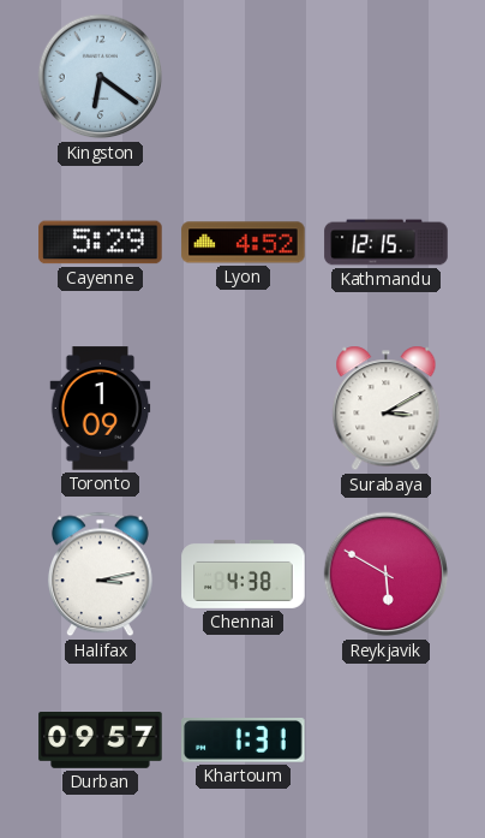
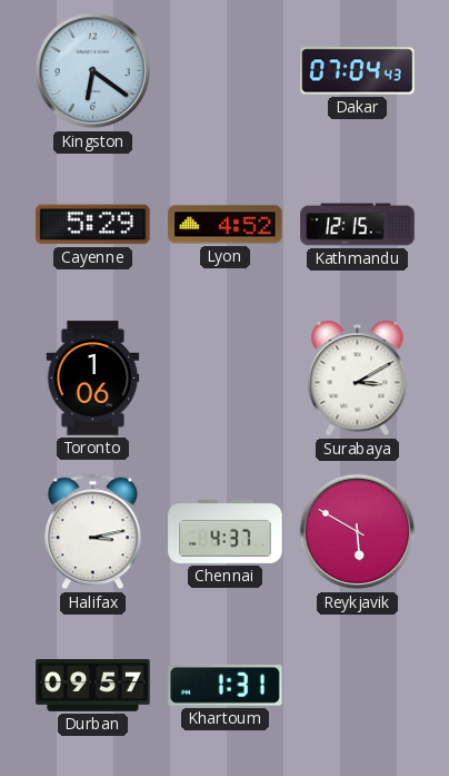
Dakar: none -> 07:04
Toronto: 1:09 -> 1:06
Chennai: 4:38 -> 4:37
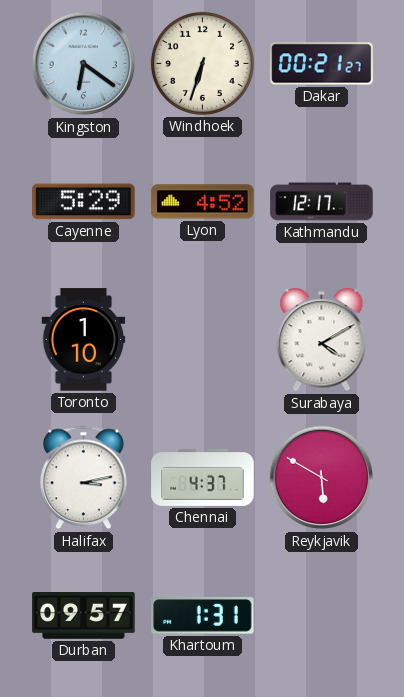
Windhoek: none -> 6:33
Dakar: 07:04 -> 00:21
Kathmandu: 12:15 -> 12:17
Toronto: 1:06 -> 1:10
Surabaya: 3:10 -> 4:10
